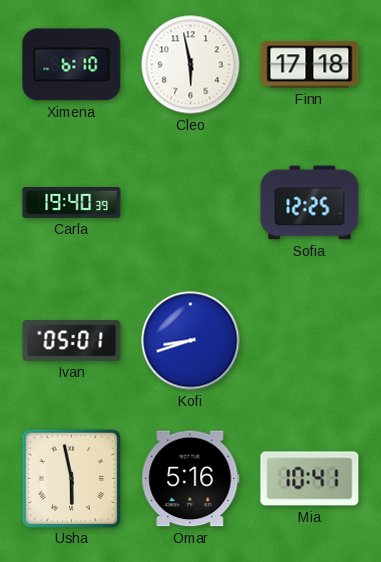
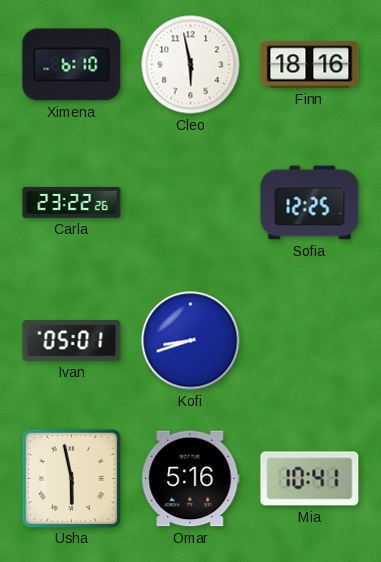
Finn: 17:18 -> 18:16
Carla: 19:40 -> 23:22
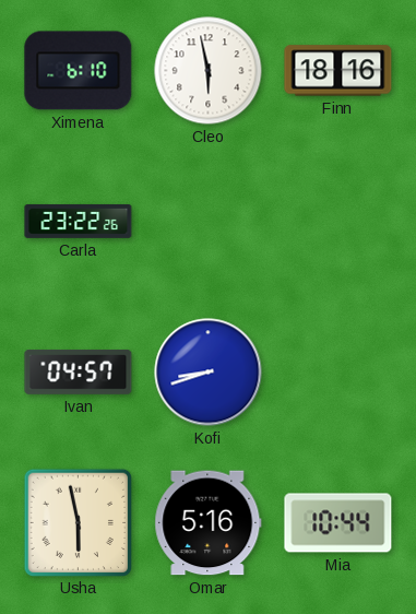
Sofia: 12:25 -> none
Ivan: 05:01 -> 04:57
Mia: 10:41 -> 10:44
